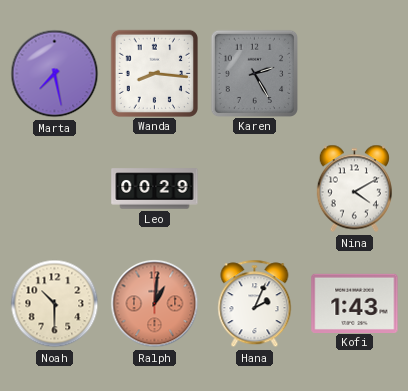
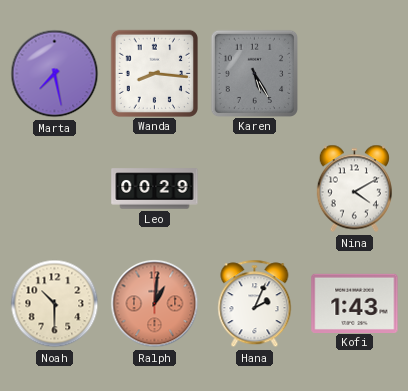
Karen: 2:25 -> 5:25
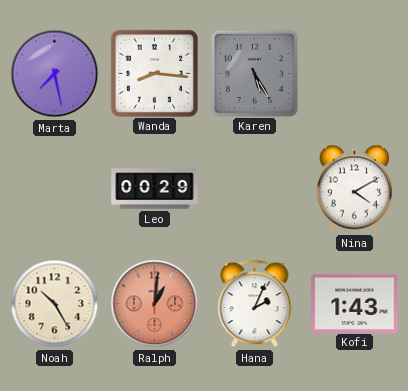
Noah: 10:30 -> 10:25
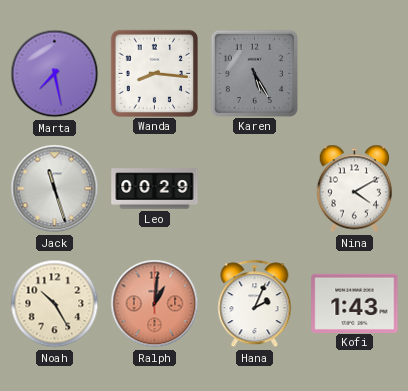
Jack: none -> 11:27
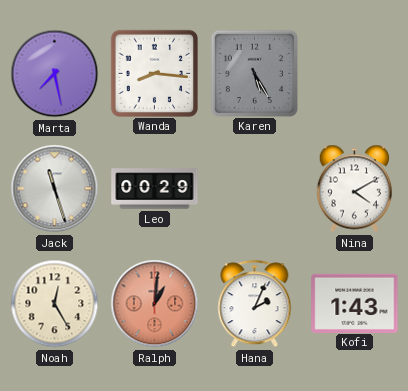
Noah: 10:25 -> 12:25
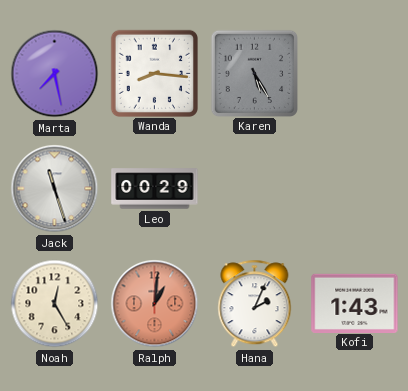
Nina: 4:10 -> none
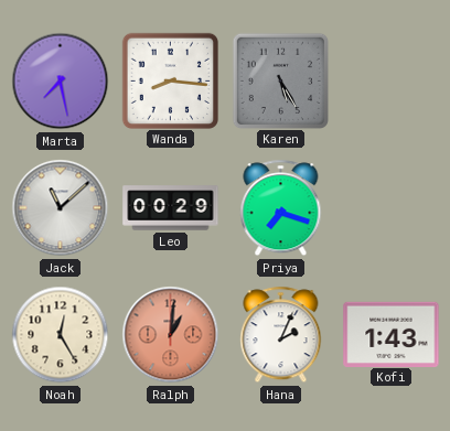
Jack: 11:27 -> 11:08
Priya: none -> 7:18
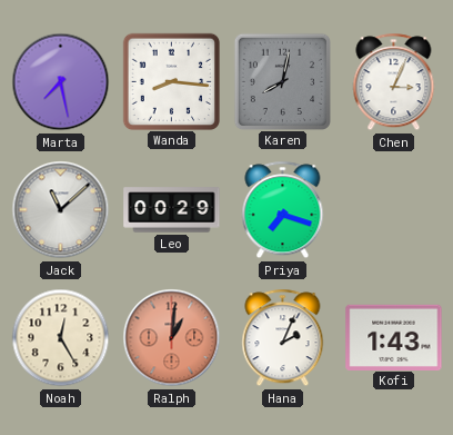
Karen: 5:25 -> 8:02
Chen: none -> 3:04
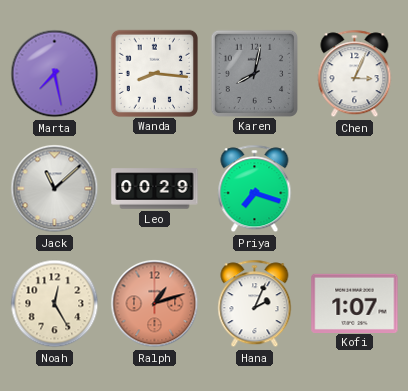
Ralph: 1:01 -> 1:12
Kofi: 1:43 -> 1:07
